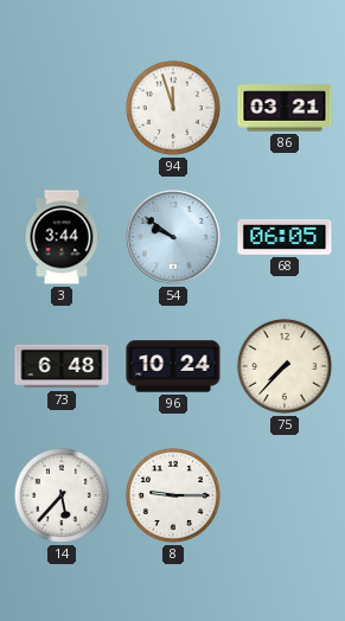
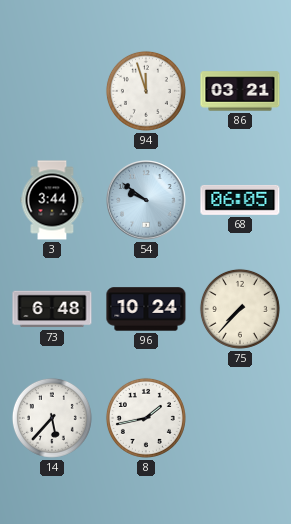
8: 9:15 -> 1:43
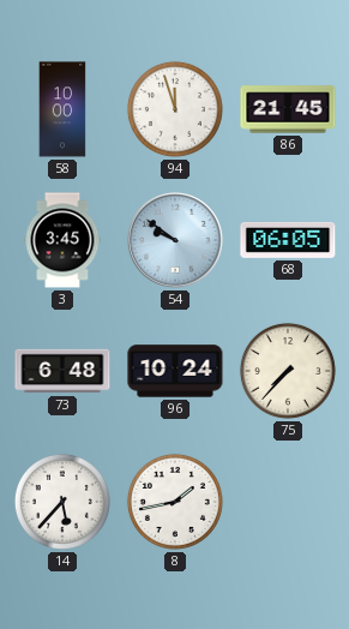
58: none -> 10:00
86: 03:21 -> 21:45
3: 3:44 -> 3:45
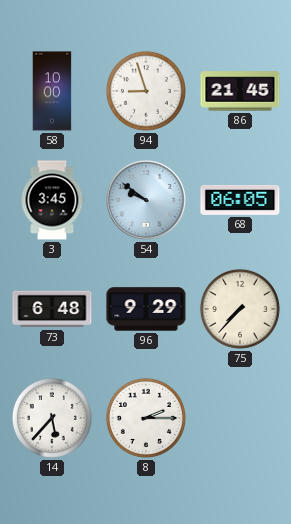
94: 11:57 -> 8:57
96: 10:24 -> 9:29
8: 1:43 -> 2:15
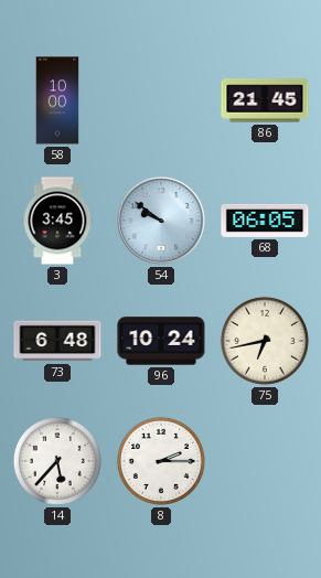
94: 8:57 -> none
96: 9:29 -> 10:24
75: 7:37 -> 6:43
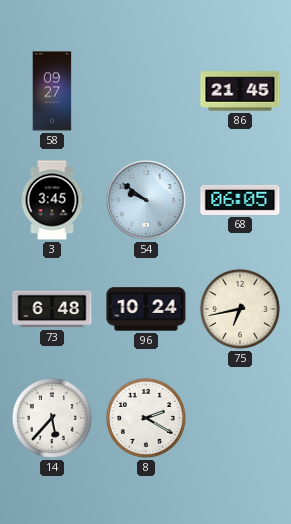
58: 10:00 -> 09:27
8: 2:15 -> 2:20
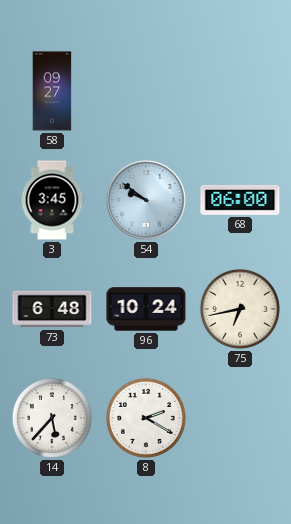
86: 21:45 -> none
68: 06:05 -> 06:00
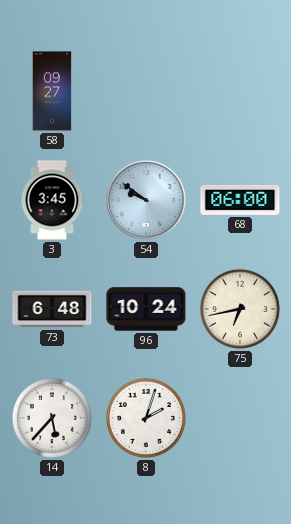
8: 2:20 -> 2:03
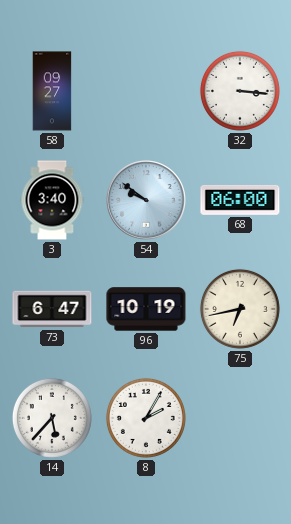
32: none -> 3:16
3: 3:45 -> 3:40
73: 6:48 -> 6:47
96: 10:24 -> 10:19
8: 2:03 -> 2:05
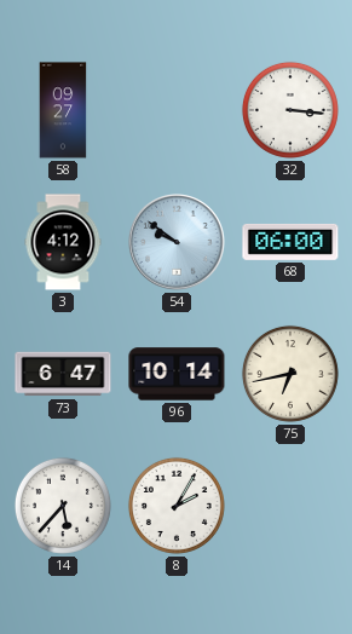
3: 3:40 -> 4:12
96: 10:19 -> 10:14
